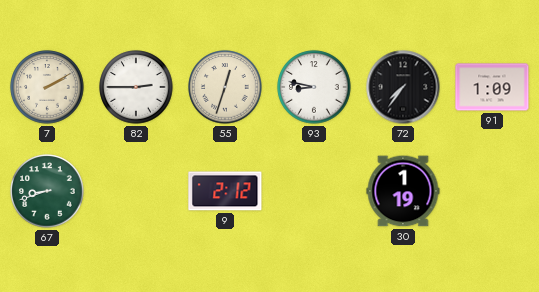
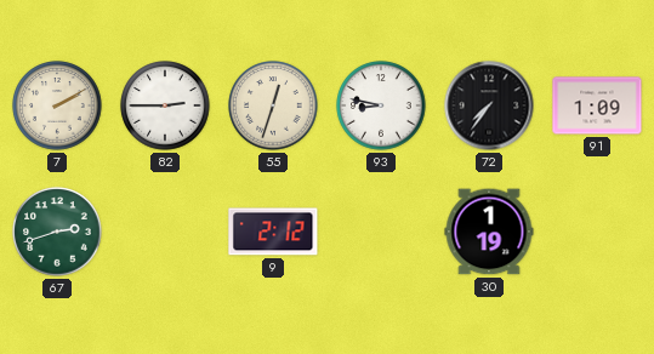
67: 8:42 -> 2:42
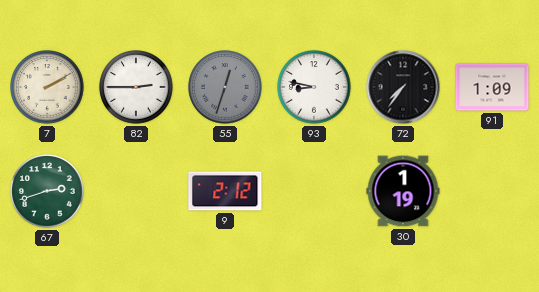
55 dial: cream -> grey
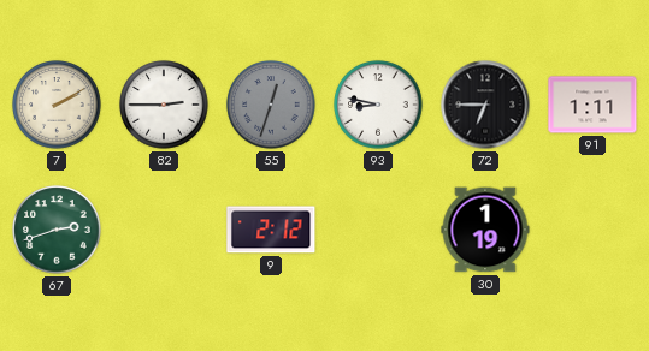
72: 7:36 -> 6:45
91: 1:09 -> 1:11
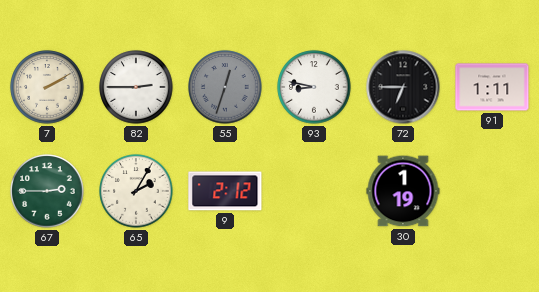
67: 2:42 -> 2:45
65: none -> 2:05
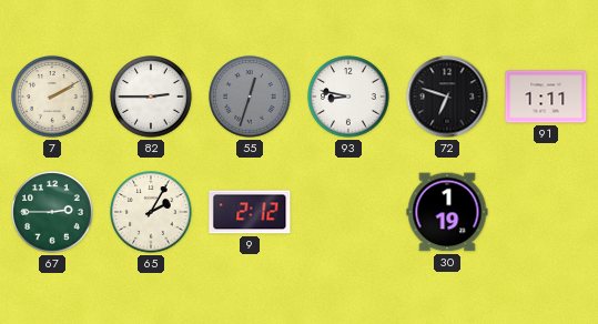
72: 6:45 -> 6:48
